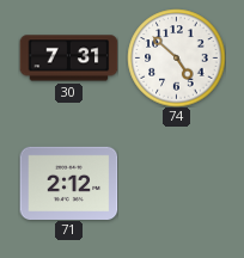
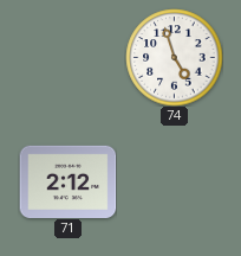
30: 7:31 -> none
74: 4:52 -> 4:57
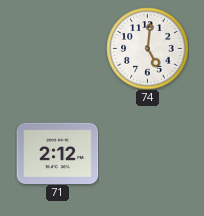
74: 4:57 -> 5:01
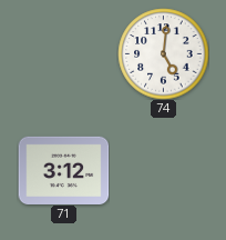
71: 2:12 -> 3:12
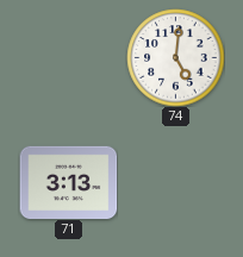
71: 3:12 -> 3:13
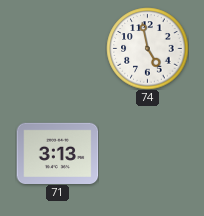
74: 5:01 -> 4:58
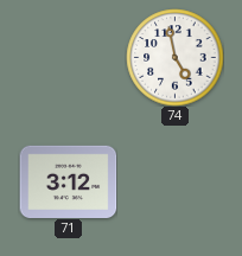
71: 3:13 -> 3:12
